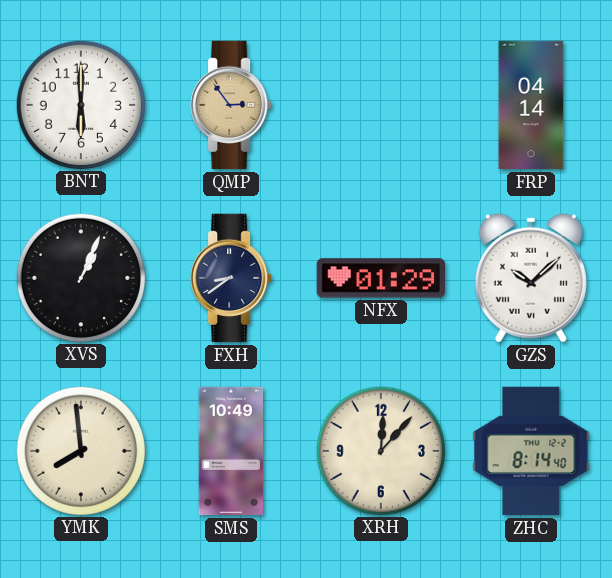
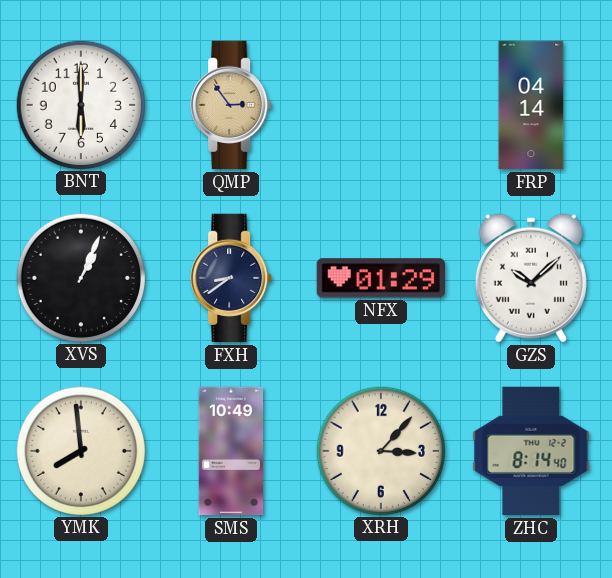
XRH: 12:07 -> 3:07
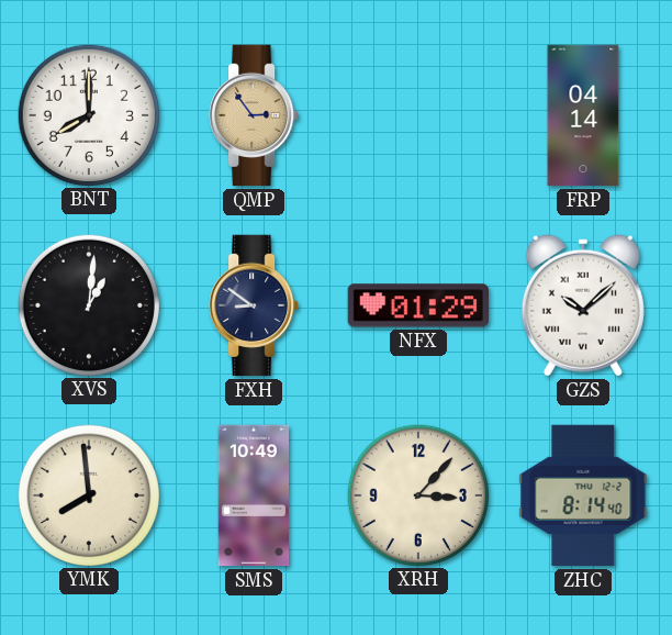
BNT: 6:00 -> 8:00
XVS: 1:04 -> 1:01
FXH: 8:39 -> 8:51
